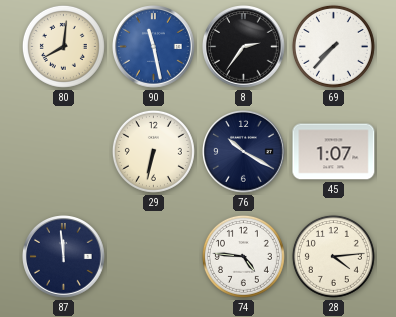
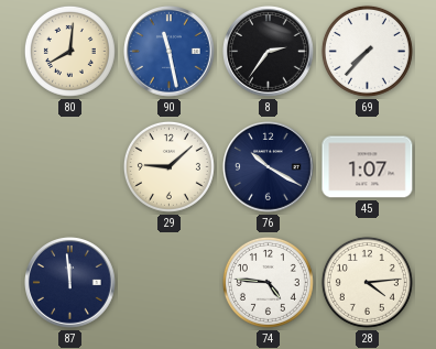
29: 6:32 -> 9:08
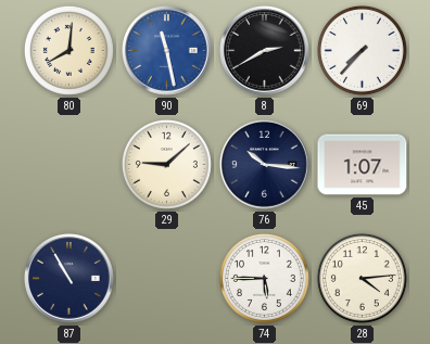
8: 2:36 -> 2:40
76: 10:20 -> 10:16
87: 11:59 -> 10:55
74: 4:46 -> 5:45
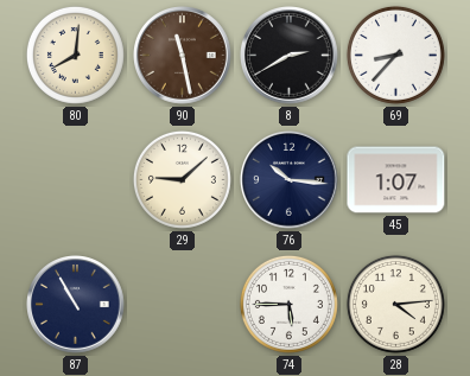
90 dial: blue -> brown
69: 7:37 -> 8:37
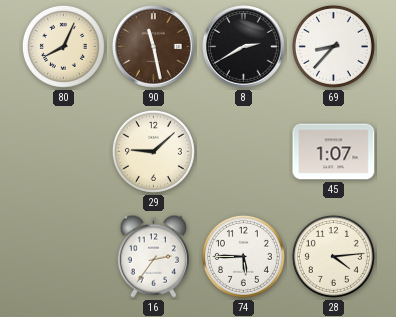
80: 8:01 -> 8:04
76: 10:16 -> none
87: 10:55 -> none
16: none -> 2:36
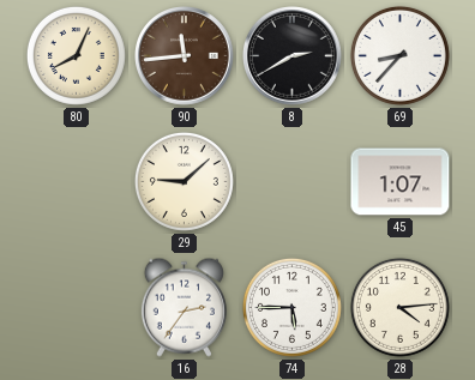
90: 11:28 -> 11:44
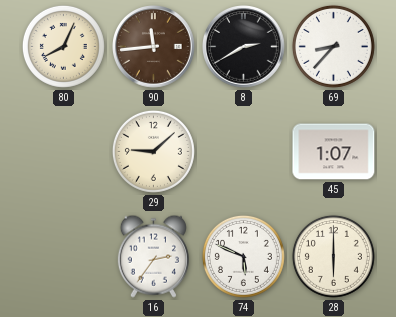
74: 5:45 -> 5:49
28: 4:14 -> 6:00
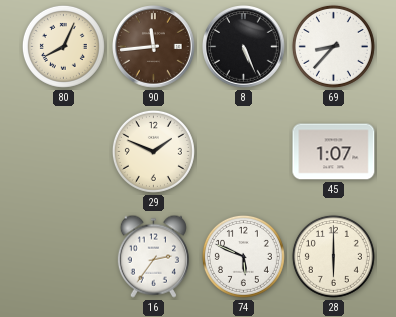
8: 2:40 -> 5:26
29: 9:08 -> 1:49
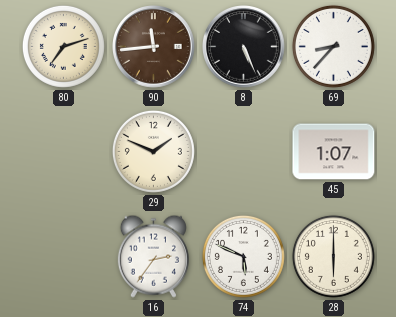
80: 8:04 -> 7:12
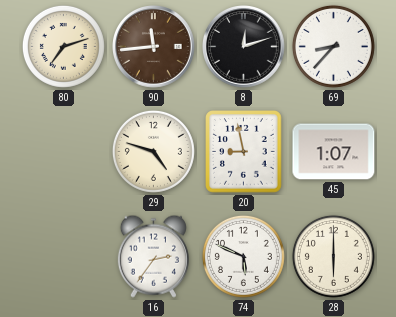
8: 5:26 -> 12:12
29: 1:49 -> 4:48
20: none -> 8:58
